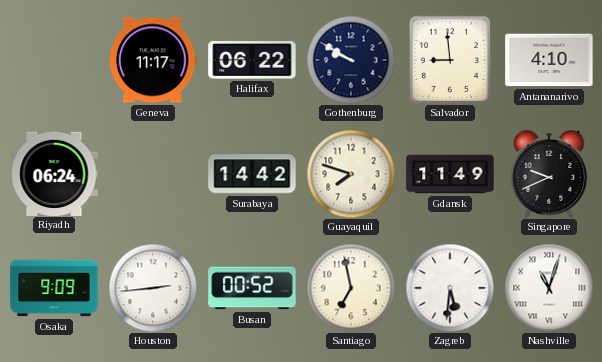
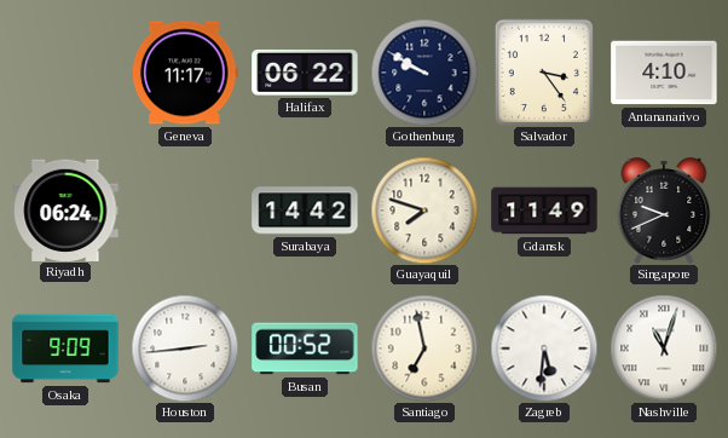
Salvador: 8:59 -> 3:24
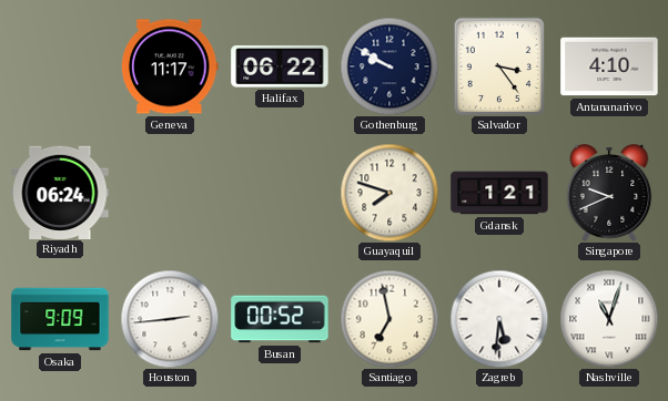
Surabaya: 14:42 -> none
Gdansk: 11:49 -> 1:21
